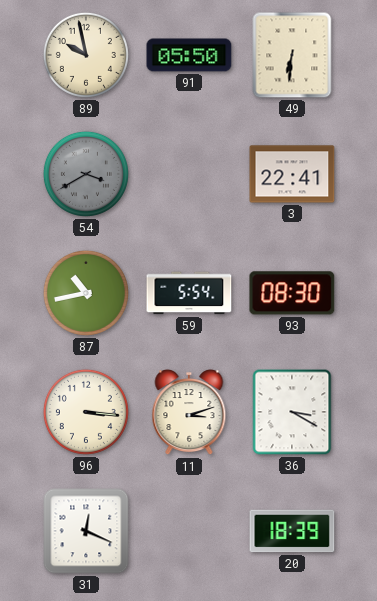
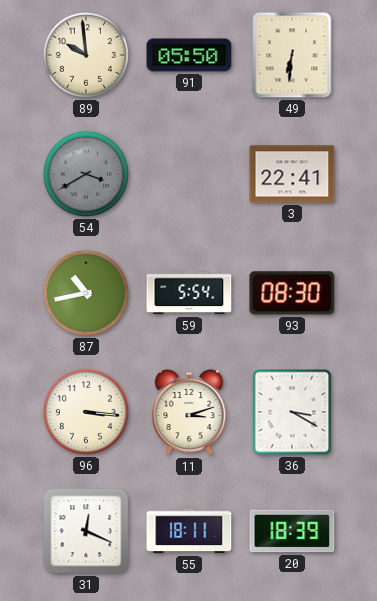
89: 9:58 -> 9:59
55: none -> 18:11
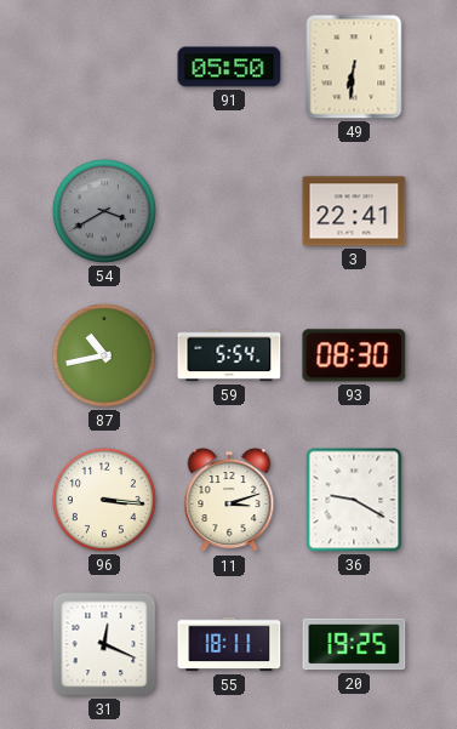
89: 9:59 -> none
36: 3:20 -> 9:20
20: 18:39 -> 19:25
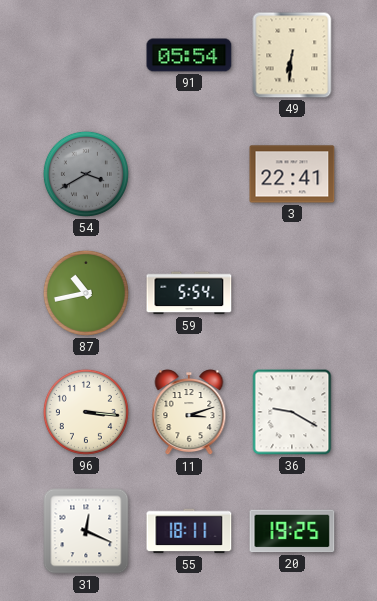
91: 05:50 -> 05:54
93: 08:30 -> none
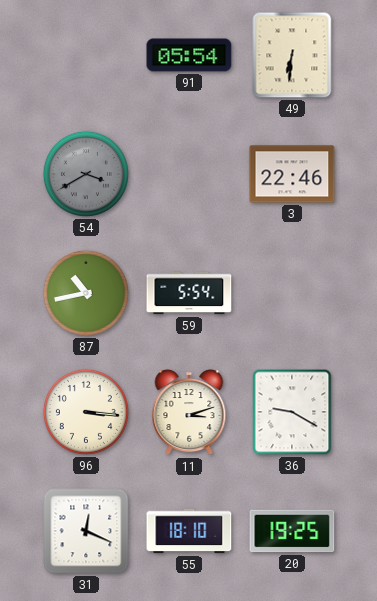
3: 22:41 -> 22:46
55: 18:11 -> 18:10
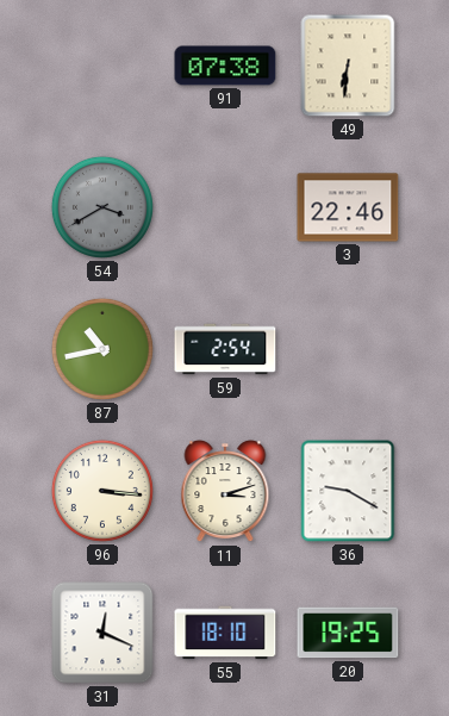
91: 05:54 -> 07:38
59: 5:54 -> 2:54
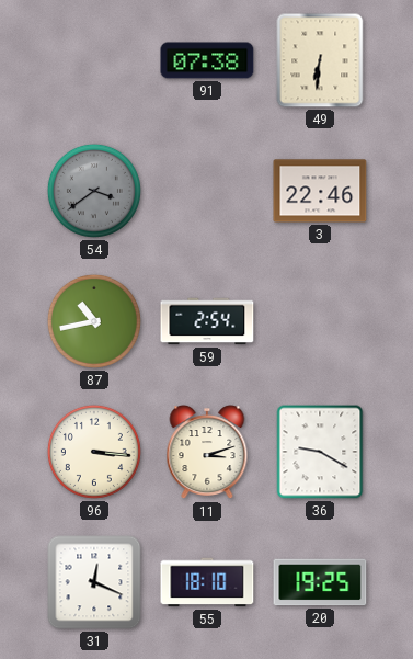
54: 3:40 -> 3:39
